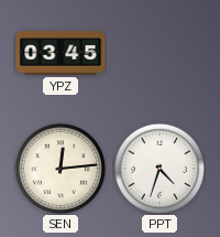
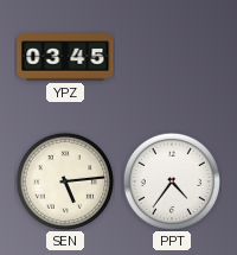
SEN: 12:14 -> 5:14
PPT: 4:33 -> 4:36
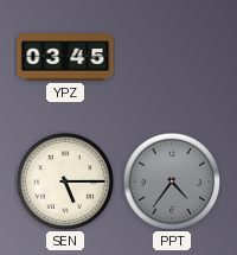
SEN: 5:14 -> 5:15
PPT dial: white -> grey
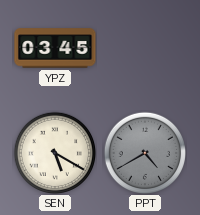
SEN: 5:15 -> 5:20
PPT: 4:36 -> 4:40
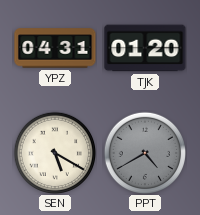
YPZ: 03:45 -> 04:31
TJK: none -> 01:20
